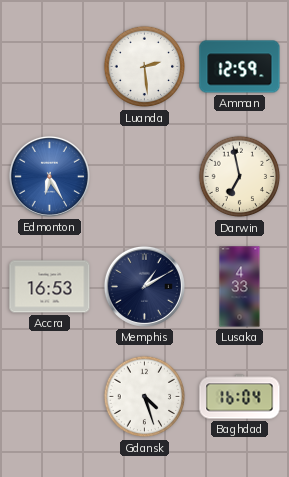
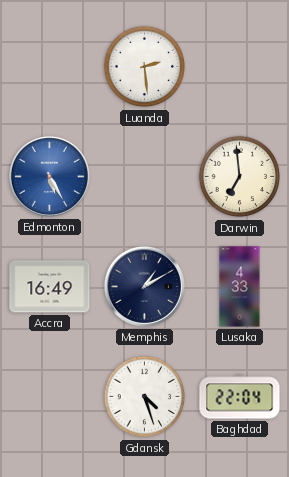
Amman: 12:59 -> none
Edmonton: 6:25 -> 5:25
Darwin: 6:58 -> 6:59
Accra: 16:53 -> 16:49
Baghdad: 16:04 -> 22:04
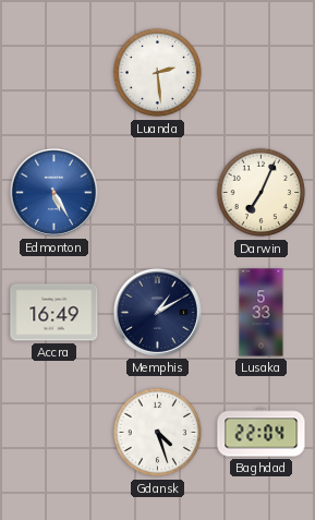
Darwin: 6:59 -> 7:04
Lusaka: 4:33 -> 5:33
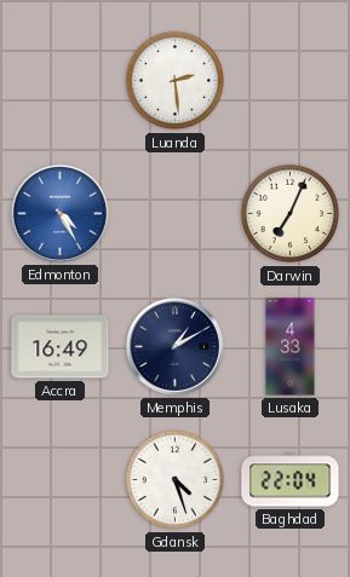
Edmonton: 5:25 -> 4:25
Lusaka: 5:33 -> 4:33
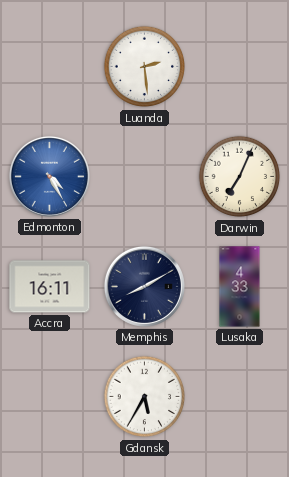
Accra: 16:49 -> 16:11
Memphis: 1:10 -> 8:10
Gdansk: 4:27 -> 5:35
Baghdad: 22:04 -> none
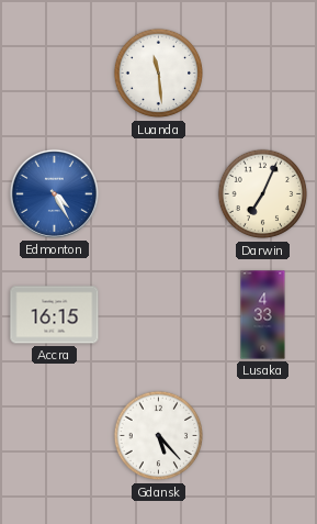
Luanda: 2:29 -> 11:29
Accra: 16:11 -> 16:15
Memphis: 8:10 -> none
Gdansk: 5:35 -> 5:23
